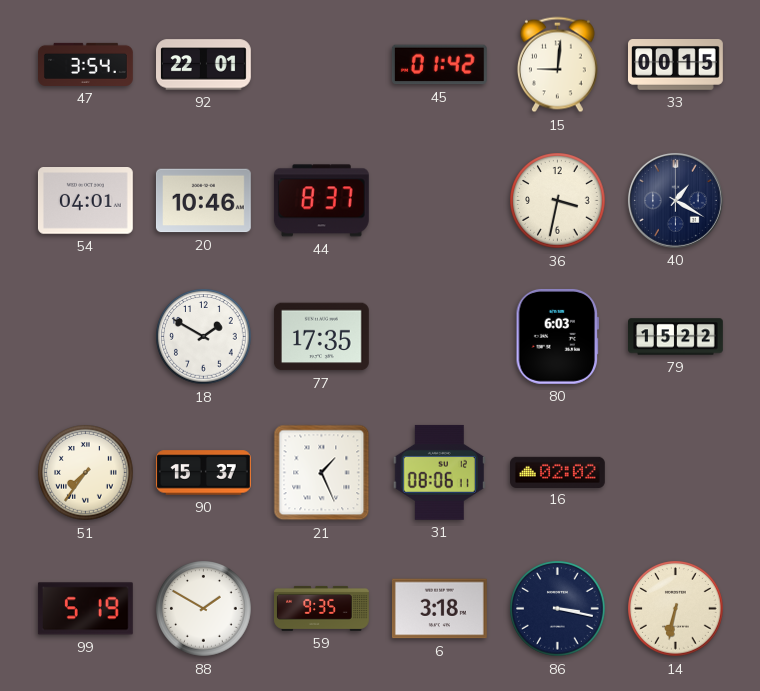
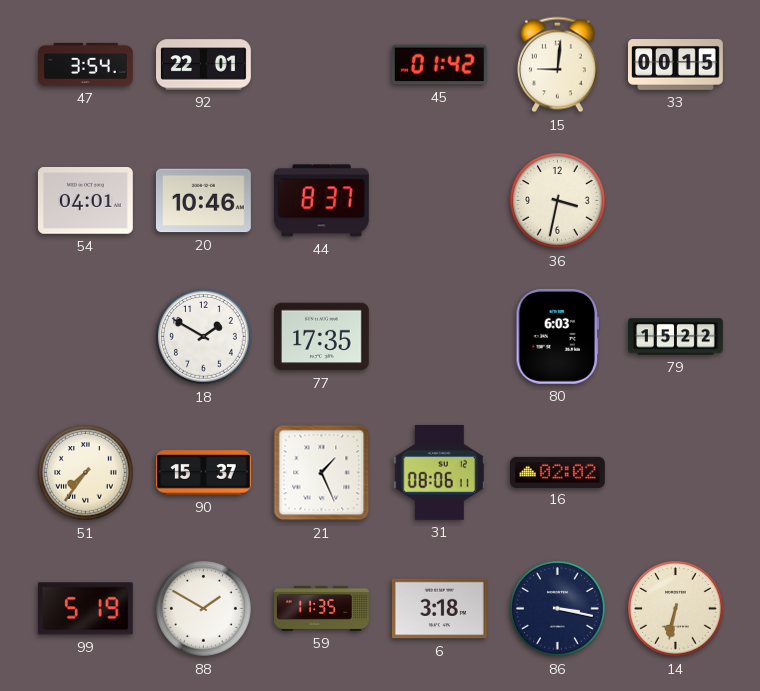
40: 1:20 -> none
59: 9:35 -> 11:35
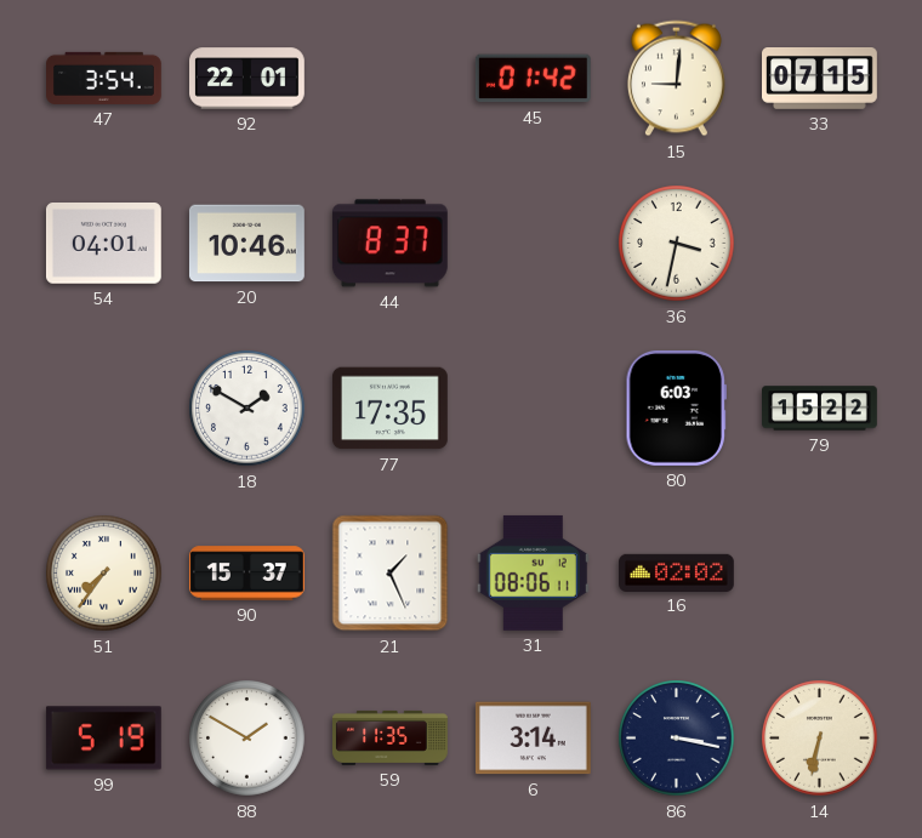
33: 00:15 -> 07:15
6: 3:18 -> 3:14
